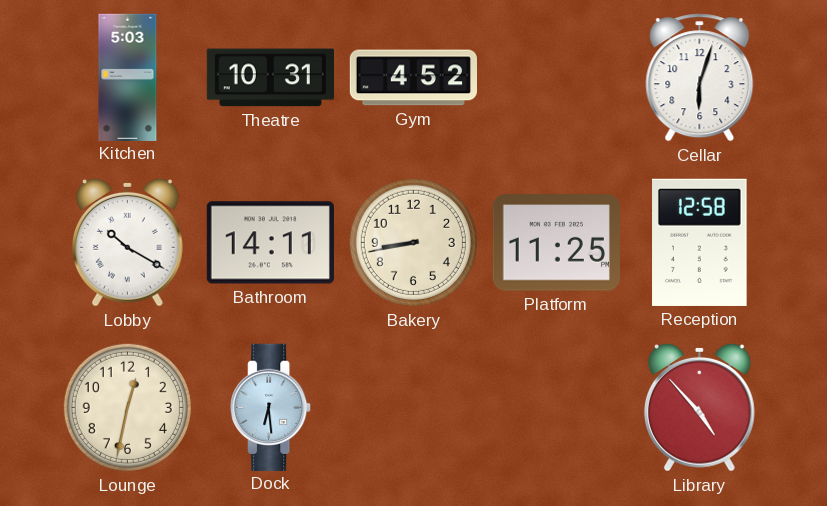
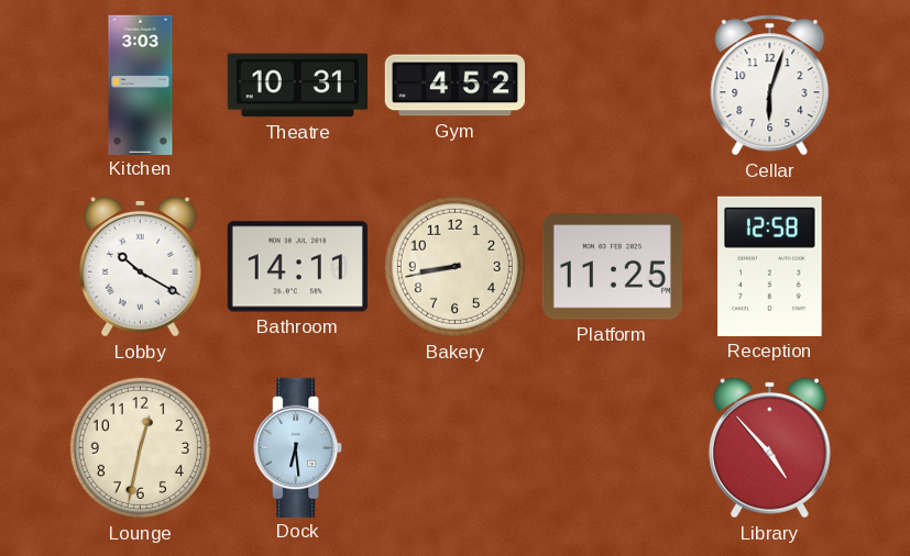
Kitchen: 5:03 -> 3:03
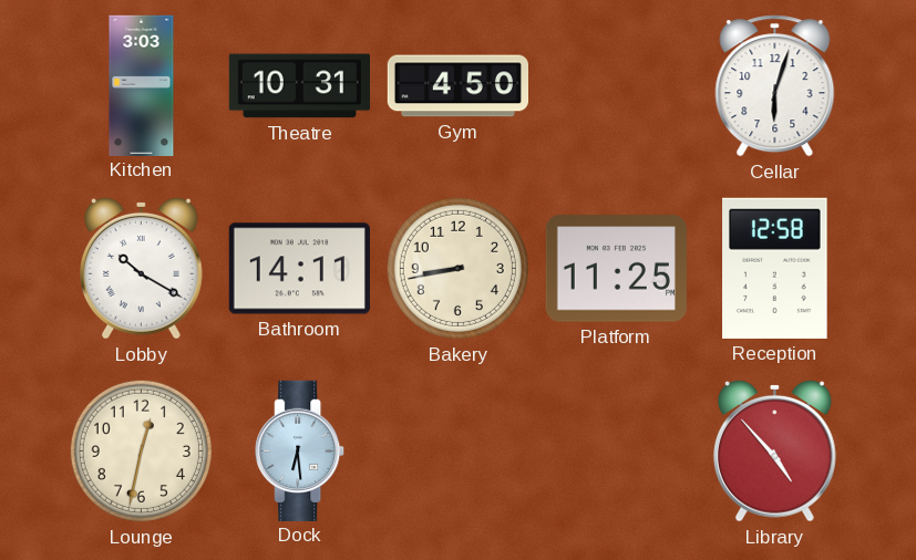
Gym: 4:52 -> 4:50
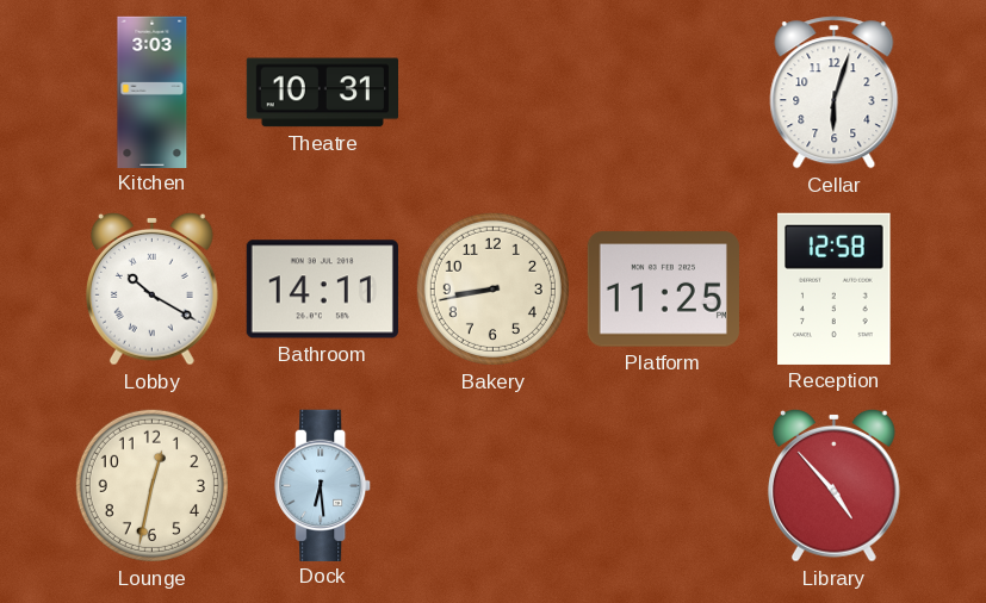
Gym: 4:50 -> none
